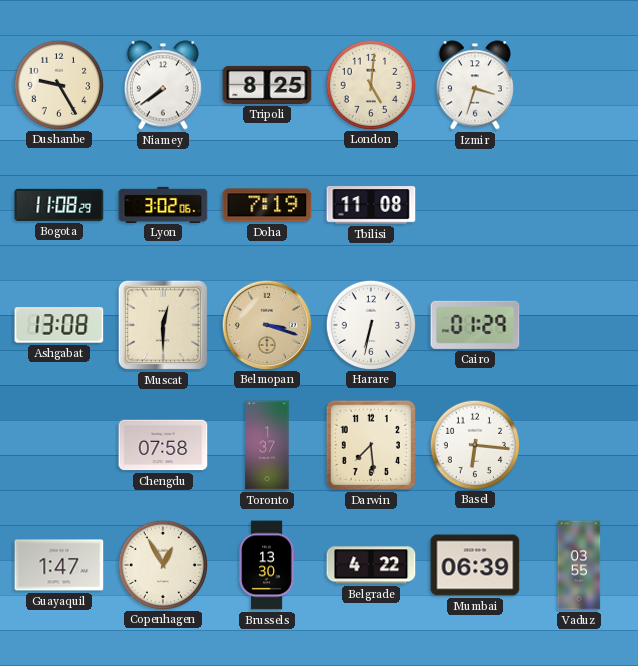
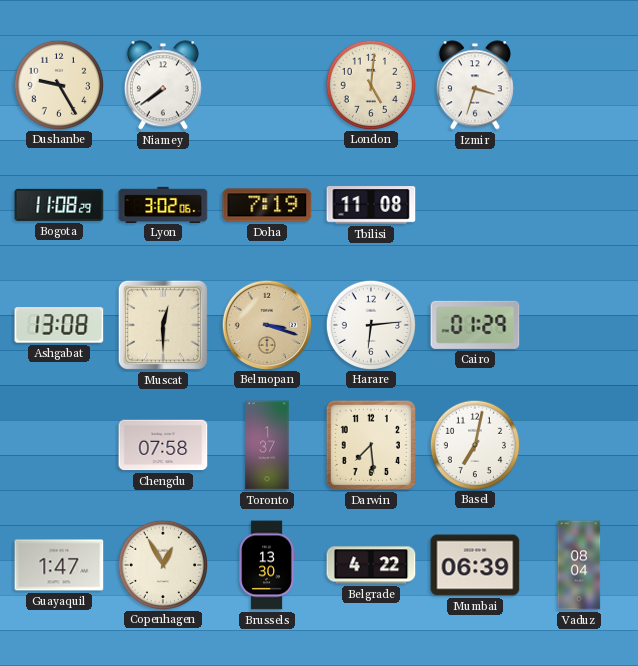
Tripoli: 8:25 -> none
Harare: 6:32 -> 6:14
Basel: 6:16 -> 7:02
Vaduz: 03:55 -> 08:04
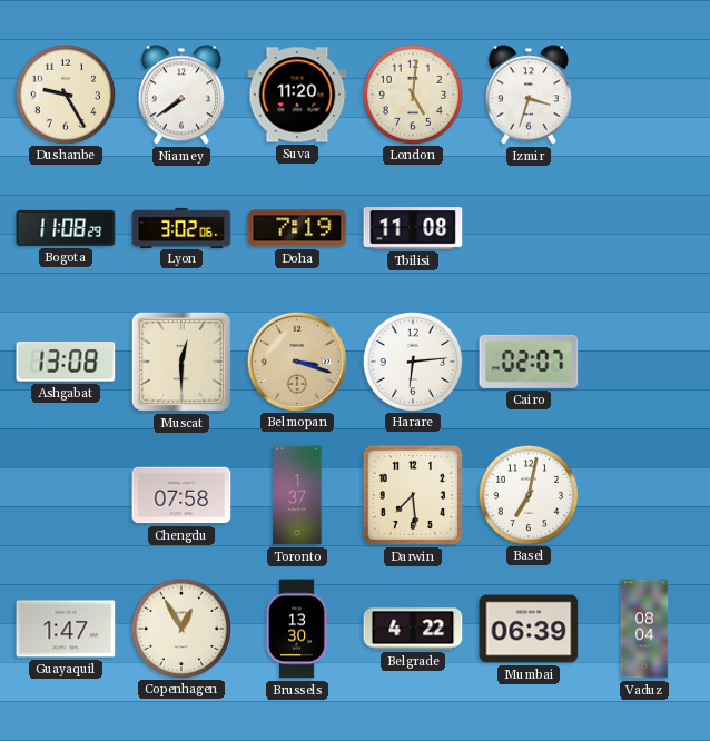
Suva: none -> 11:20
Cairo: 01:29 -> 02:07
